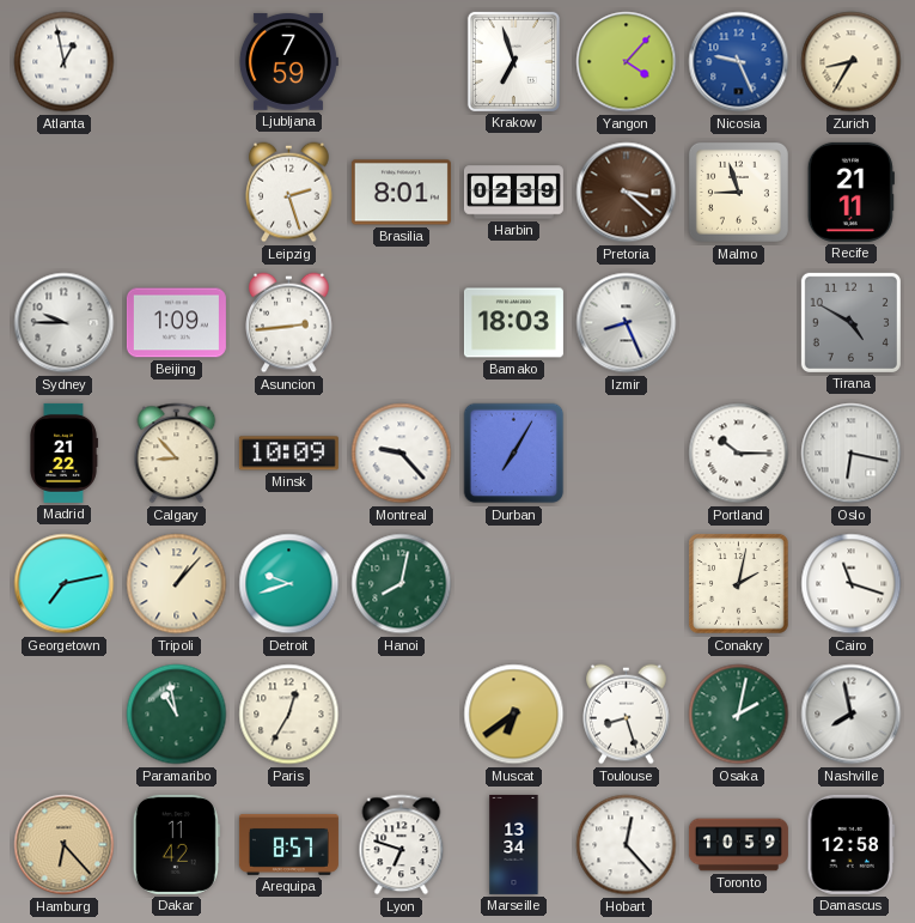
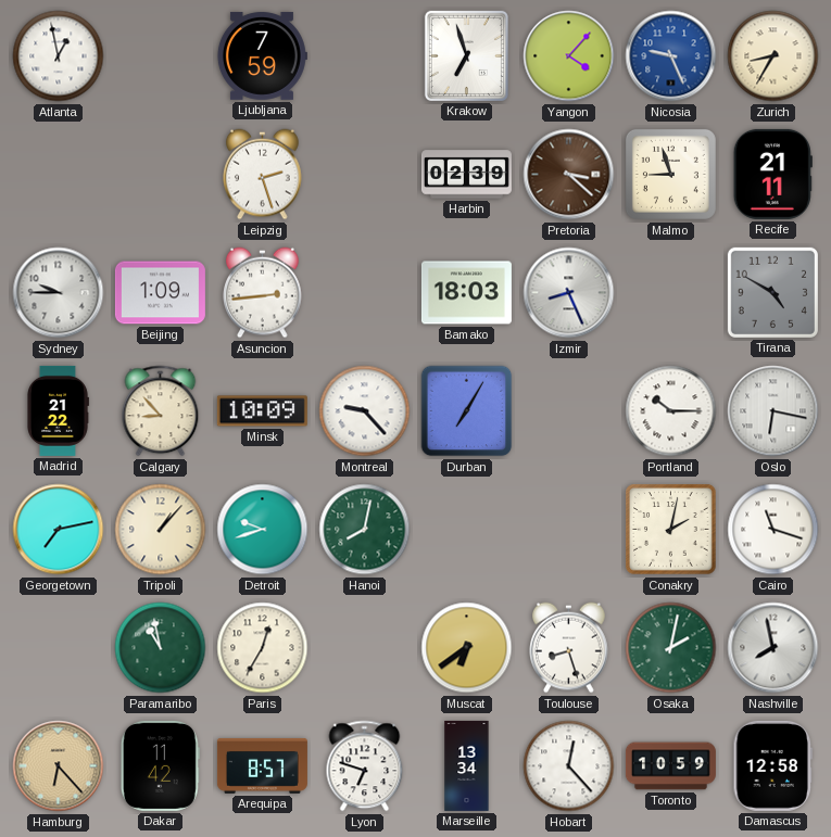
Brasilia: 8:01 -> none
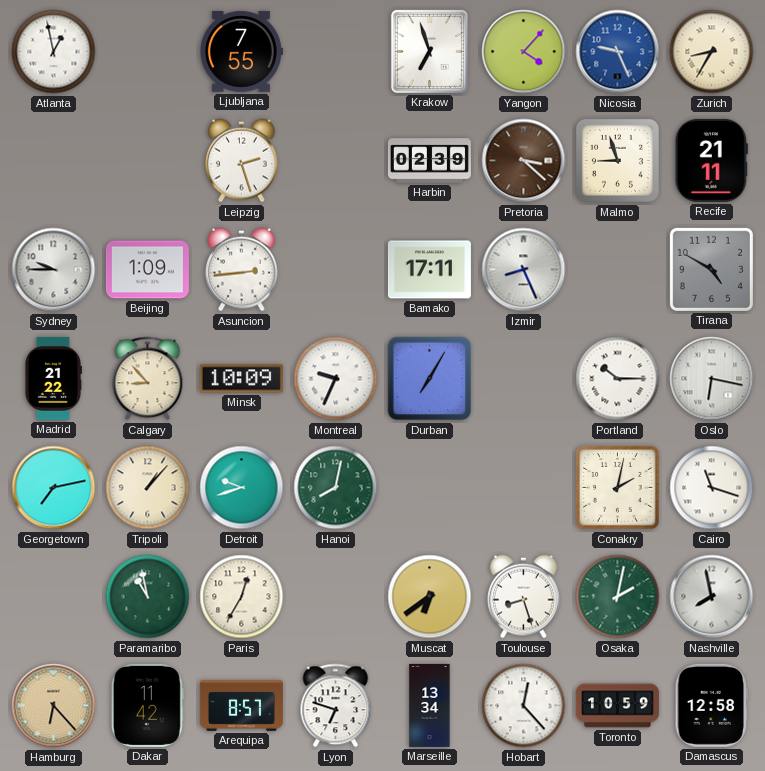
Ljubljana: 7:59 -> 7:55
Bamako: 18:03 -> 17:11
Montreal: 9:23 -> 9:34
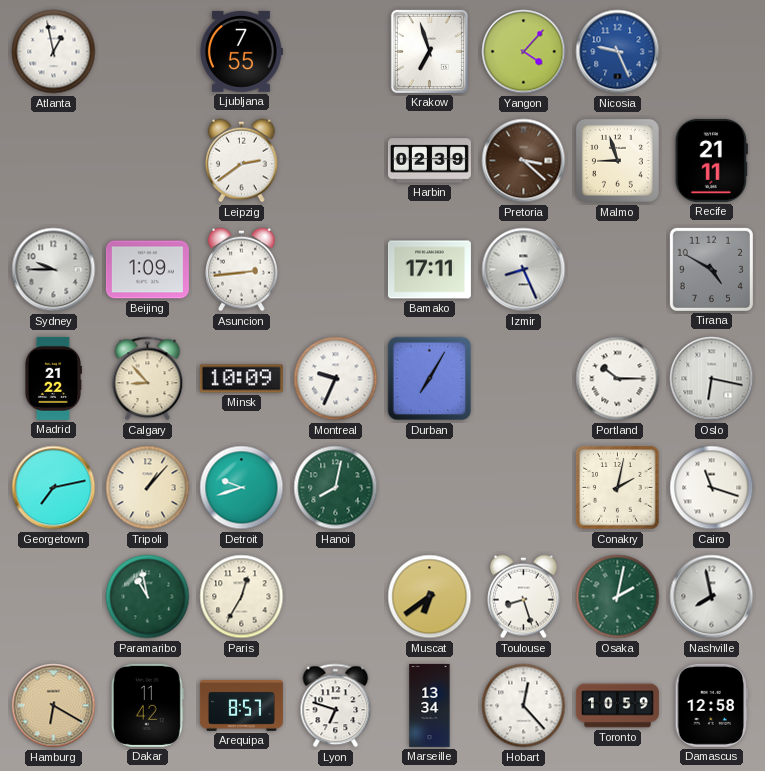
Zurich: 8:35 -> none
Leipzig: 2:27 -> 2:39
Hamburg: 6:23 -> 6:20
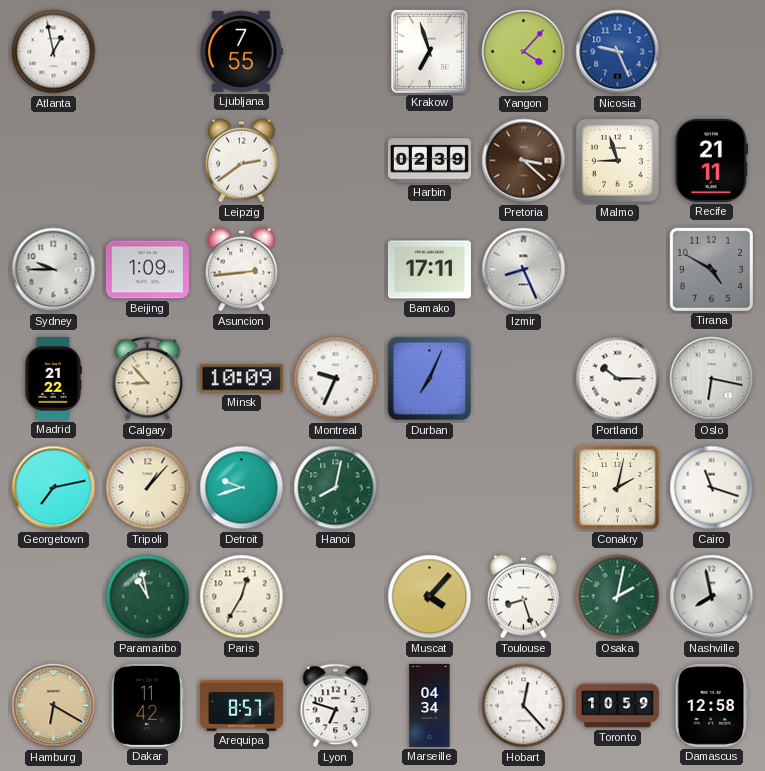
Durban: 7:05 -> 7:04
Muscat: 6:39 -> 4:07
Marseille: 13:34 -> 04:34
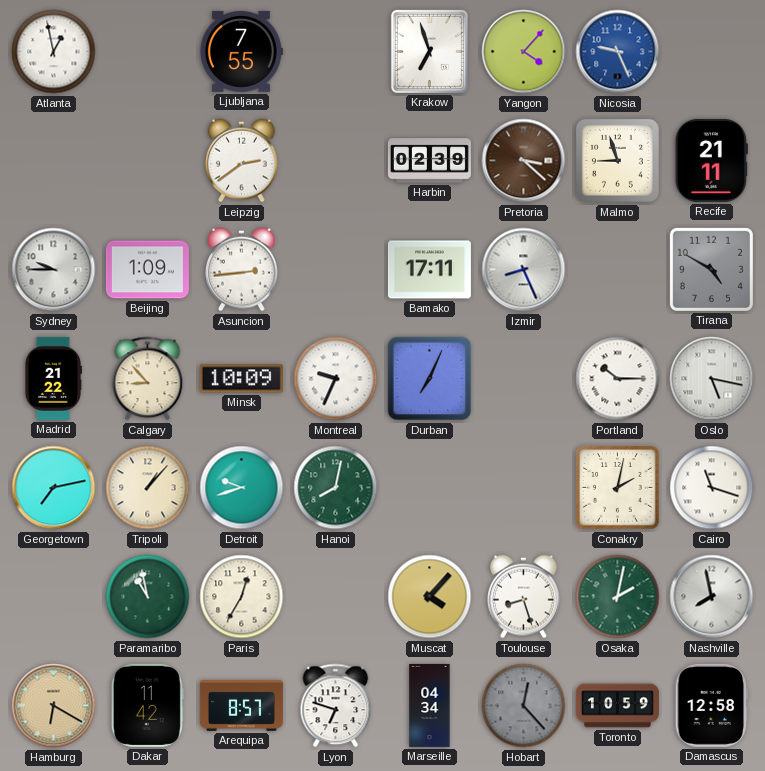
Oslo: 6:17 -> 5:17
Hobart dial: white -> grey
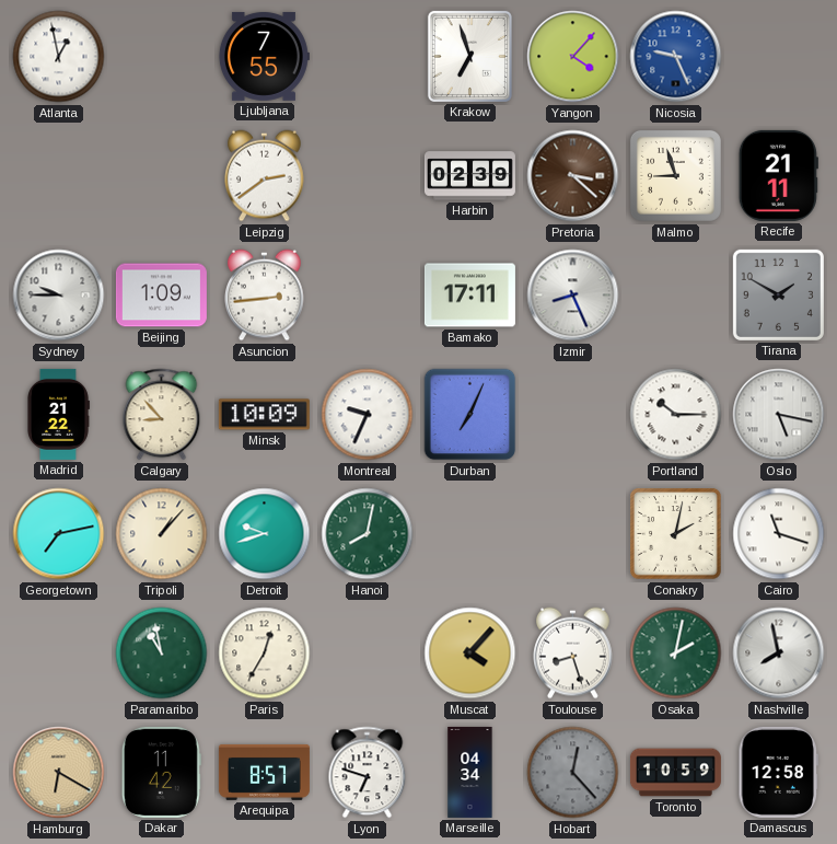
Tirana: 4:50 -> 1:50
